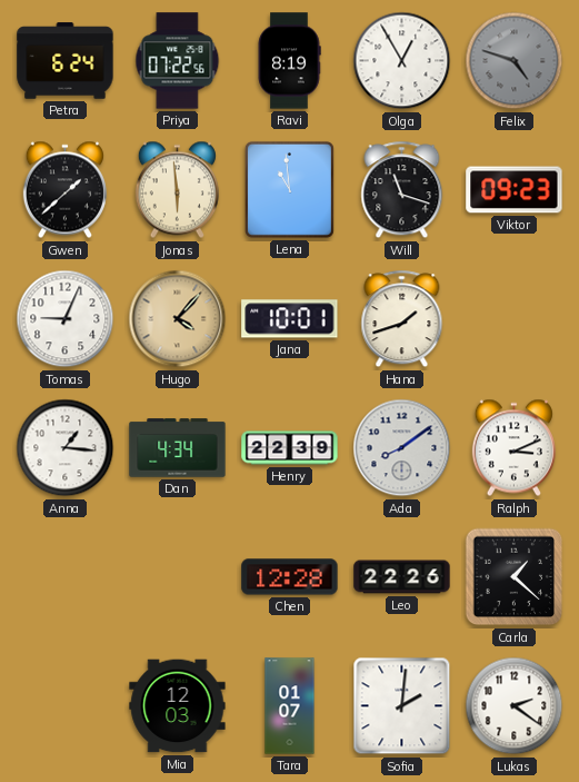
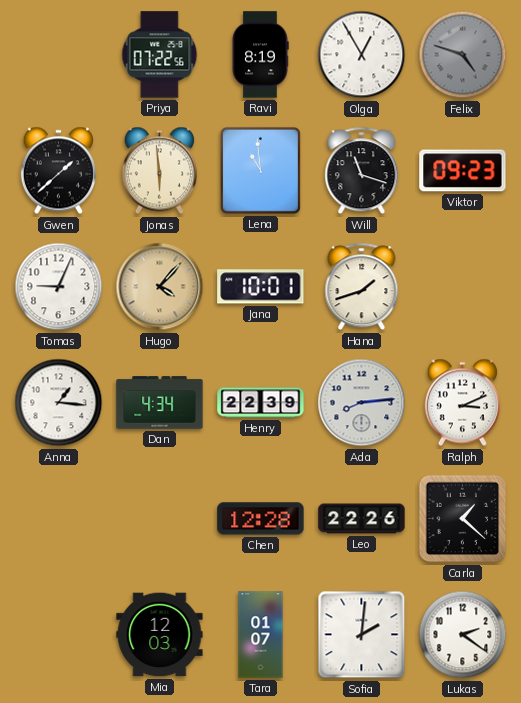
Petra: 6:24 -> none
Ada: 8:09 -> 8:14
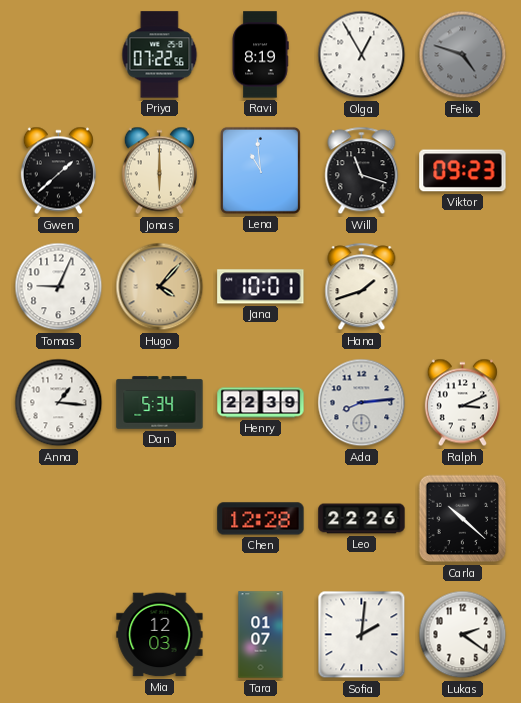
Jonas: 5:59 -> 6:00
Dan: 4:34 -> 5:34
Carla: 1:22 -> 10:22
